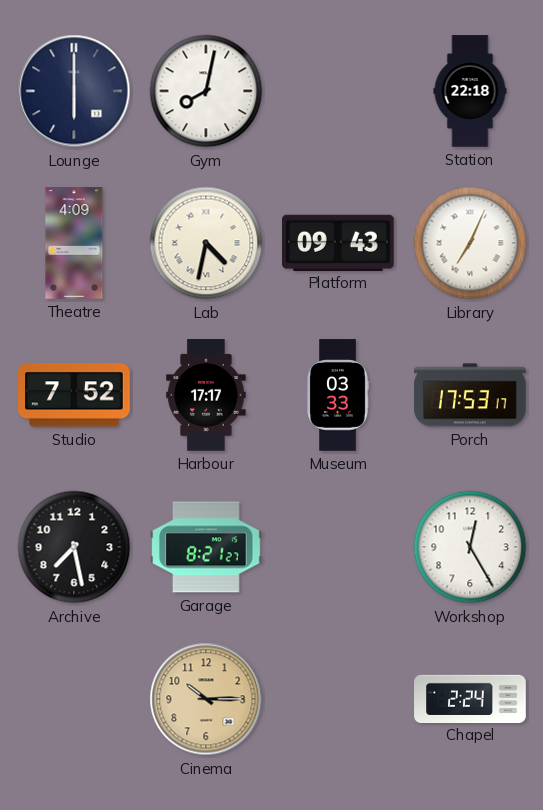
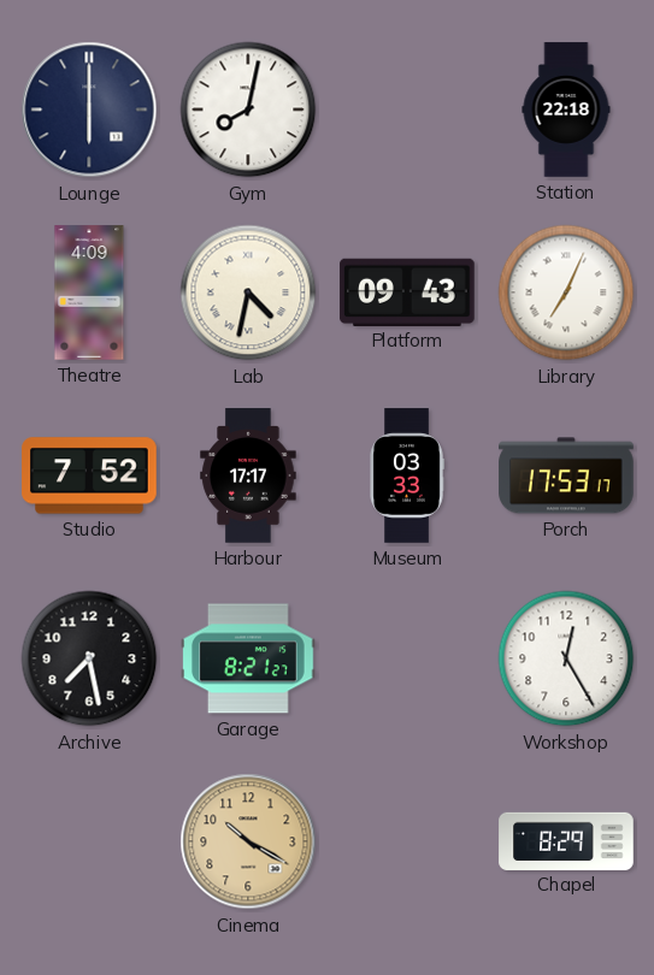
Cinema: 10:15 -> 10:20
Chapel: 2:24 -> 8:29
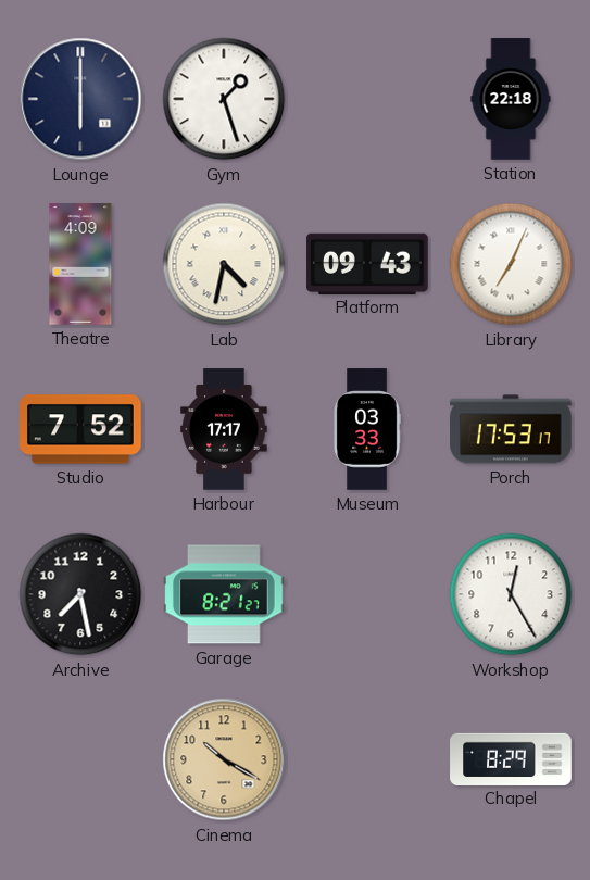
Gym: 8:02 -> 1:27
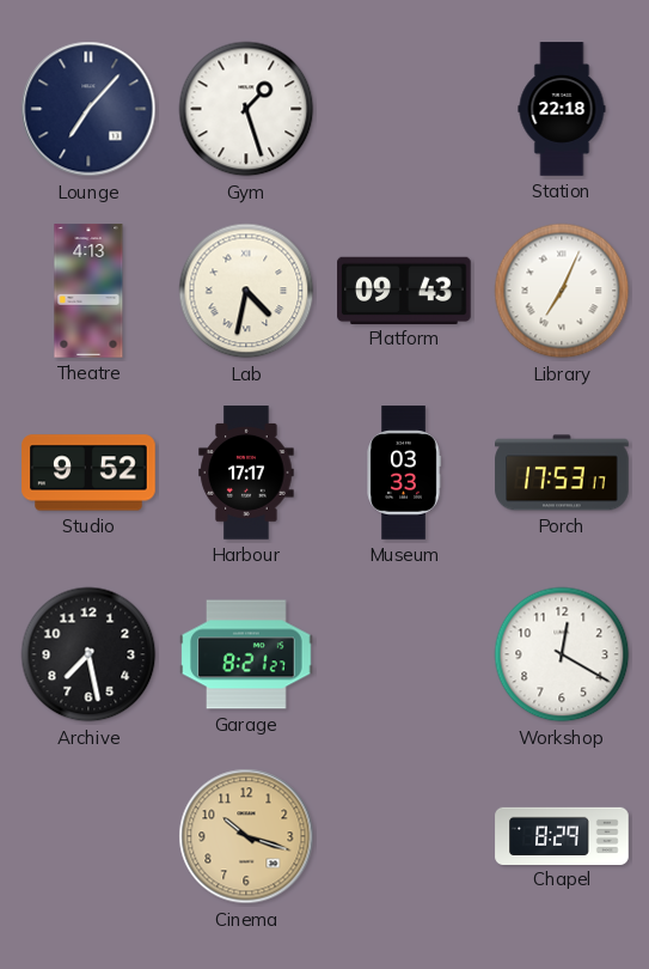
Lounge: 6:00 -> 7:07
Theatre: 4:09 -> 4:13
Studio: 7:52 -> 9:52
Workshop: 12:25 -> 12:20
Cinema: 10:20 -> 10:18
